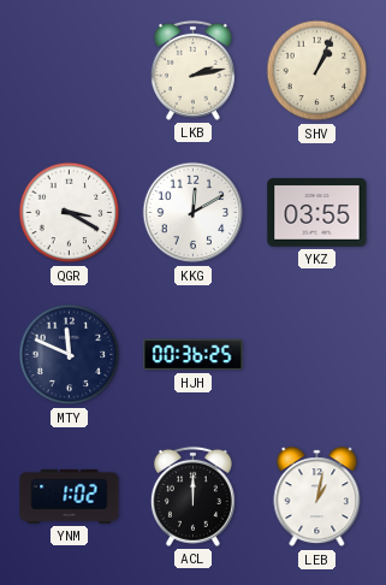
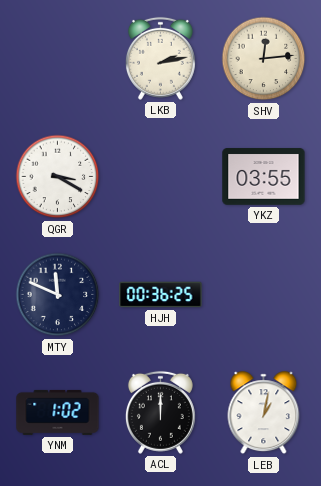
SHV: 1:04 -> 12:14
KKG: 12:10 -> none
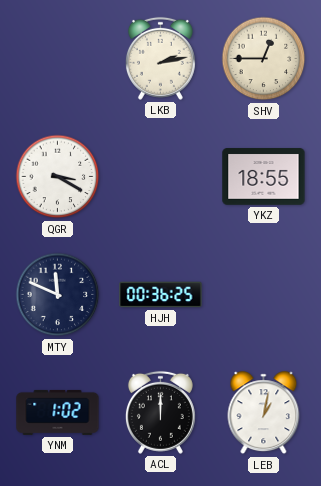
SHV: 12:14 -> 12:45
YKZ: 03:55 -> 18:55
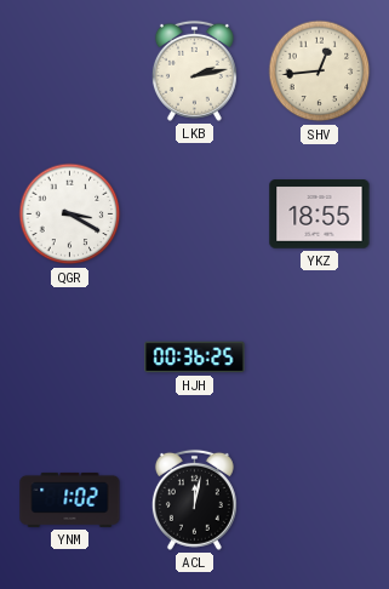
SHV: 12:45 -> 12:44
MTY: 11:49 -> none
ACL: 12:00 -> 12:02
LEB: 1:02 -> none
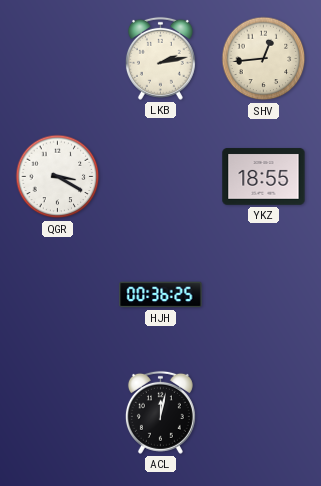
YNM: 1:02 -> none
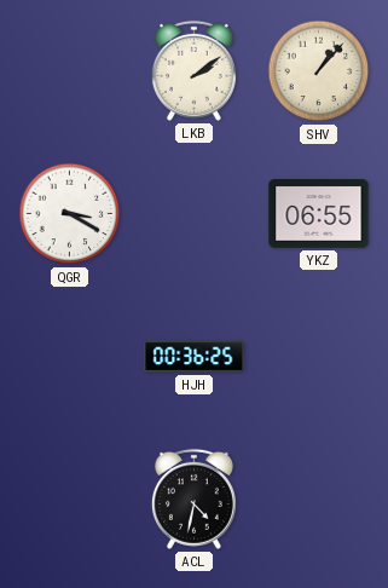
LKB: 2:13 -> 2:09
SHV: 12:44 -> 1:07
YKZ: 18:55 -> 06:55
ACL: 12:02 -> 4:32
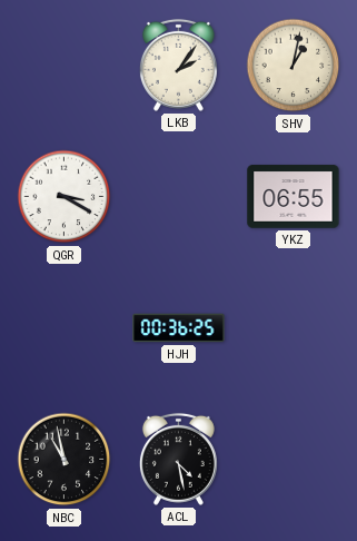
LKB: 2:09 -> 2:06
SHV: 1:07 -> 1:02
NBC: none -> 10:58
ACL: 4:32 -> 4:28
